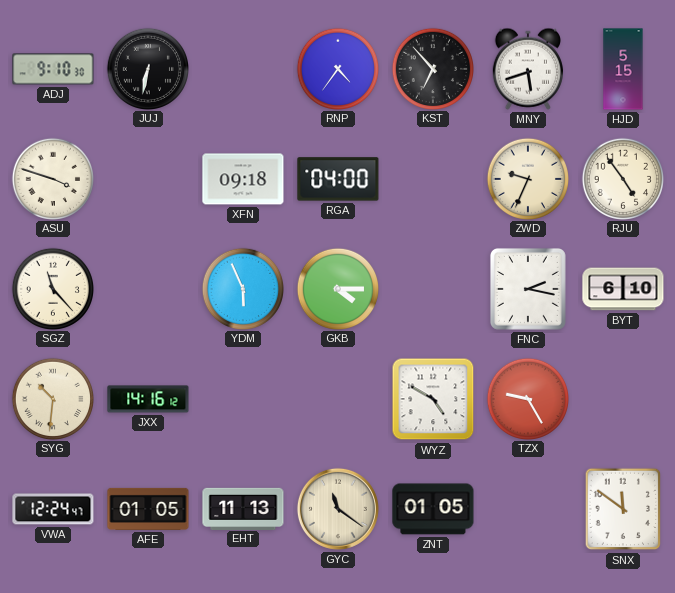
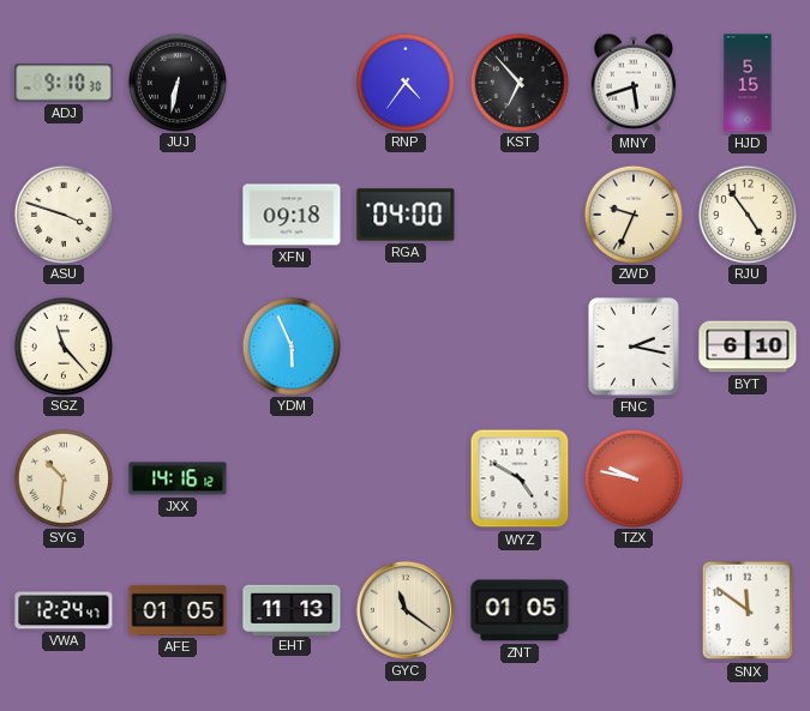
GKB: 4:15 -> none
TZX: 9:25 -> 9:47
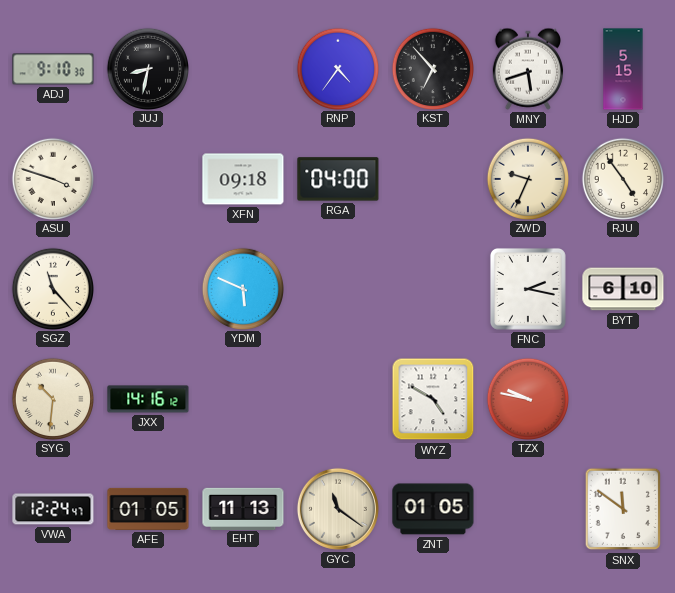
JUJ: 6:32 -> 8:32
YDM: 5:56 -> 5:49
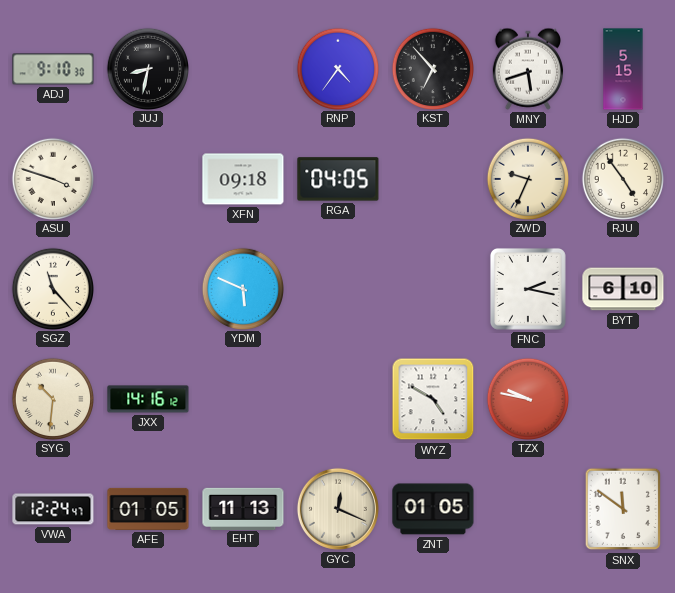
RGA: 04:00 -> 04:05
GYC: 11:21 -> 12:19
